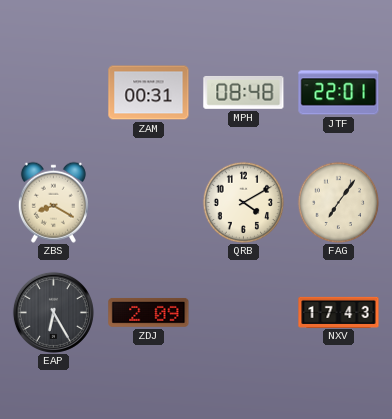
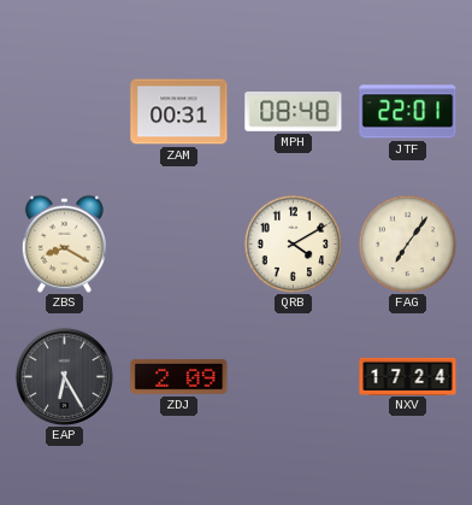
NXV: 17:43 -> 17:24
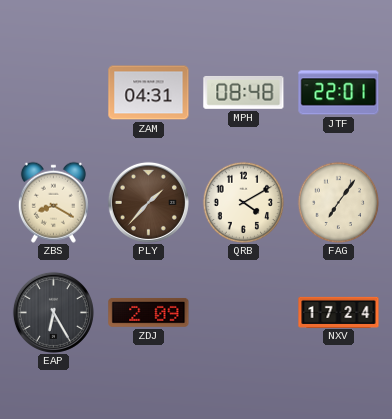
ZAM: 00:31 -> 04:31
PLY: none -> 1:37
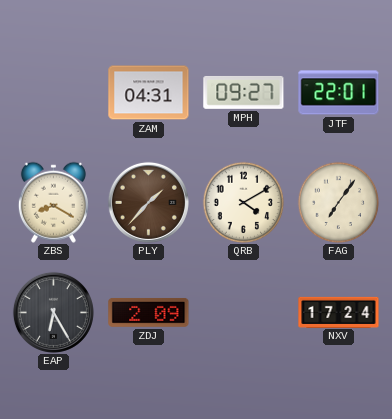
MPH: 08:48 -> 09:27
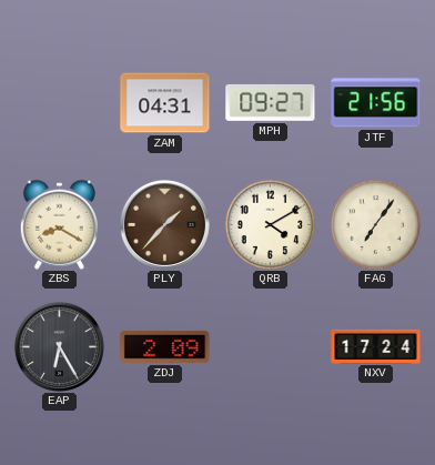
JTF: 22:01 -> 21:56
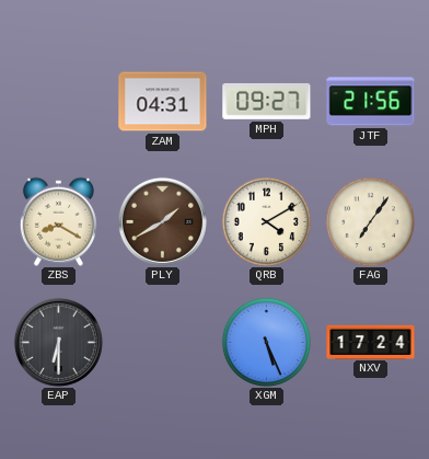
PLY: 1:37 -> 1:40
EAP: 6:25 -> 6:30
ZDJ: 2:09 -> none
XGM: none -> 5:26
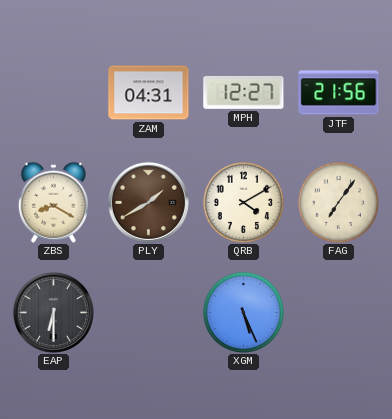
MPH: 09:27 -> 12:27
NXV: 17:24 -> none
